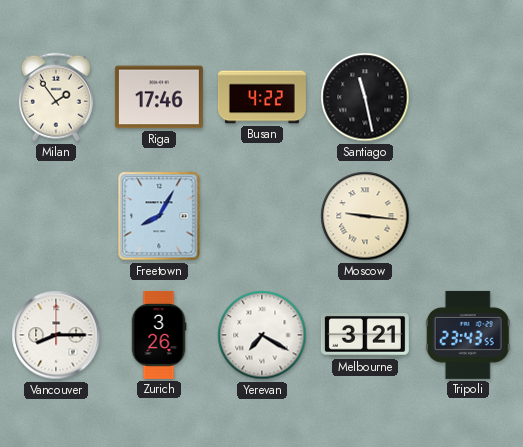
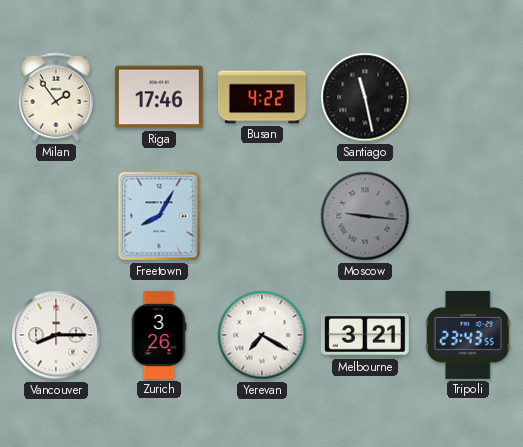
Moscow dial: cream -> grey
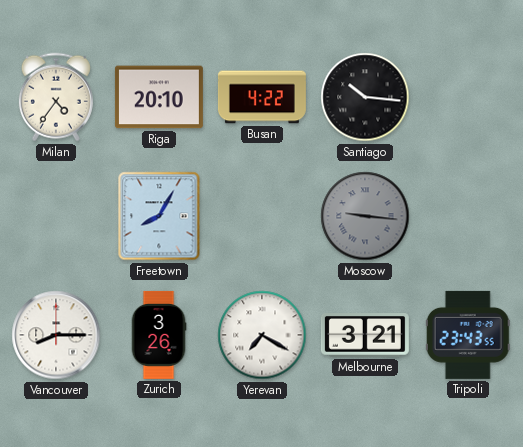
Milan: 1:54 -> 4:36
Riga: 17:46 -> 20:10
Santiago: 11:28 -> 10:16
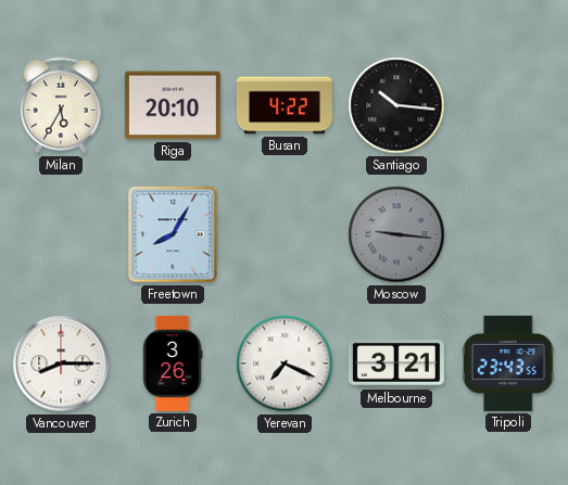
Milan: 4:36 -> 5:35
Yerevan: 7:20 -> 7:19
